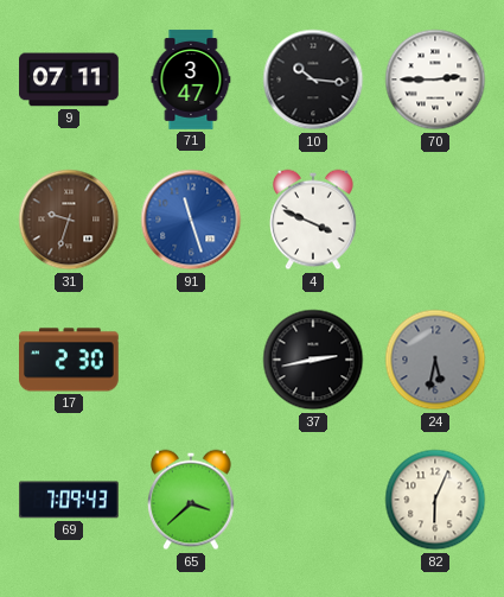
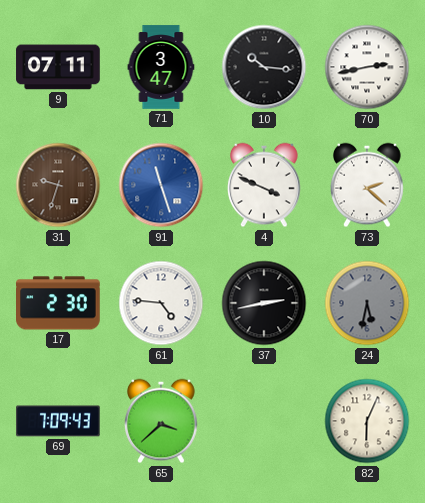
70: 2:45 -> 2:43
73: none -> 2:22
61: none -> 4:46
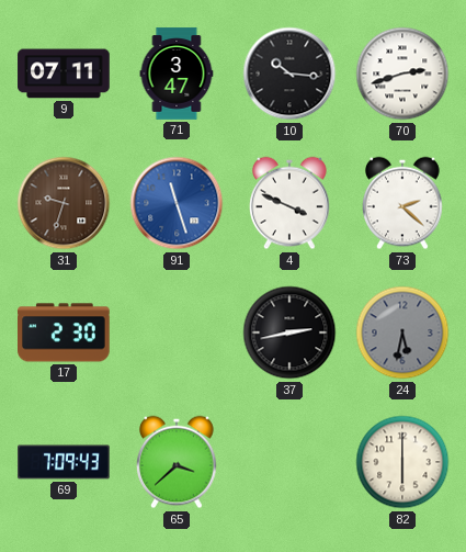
70: 2:43 -> 2:42
61: 4:46 -> none
82: 6:04 -> 6:00
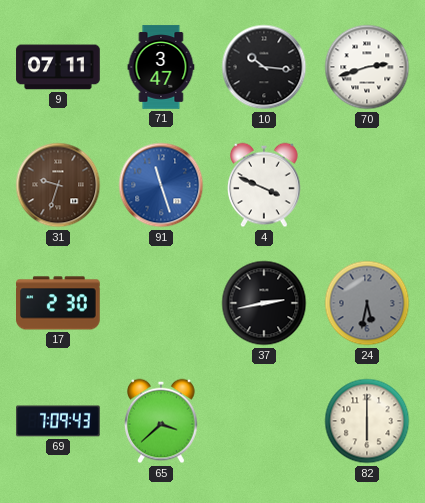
73: 2:22 -> none
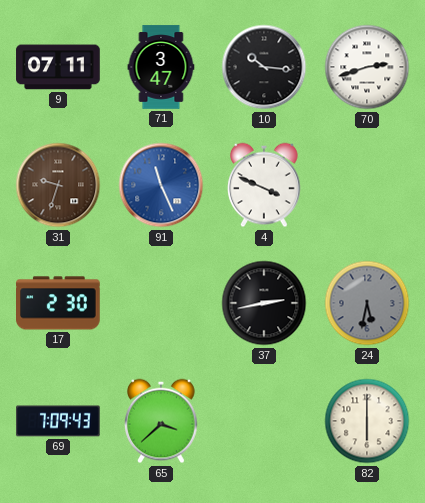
91: 11:27 -> 11:26
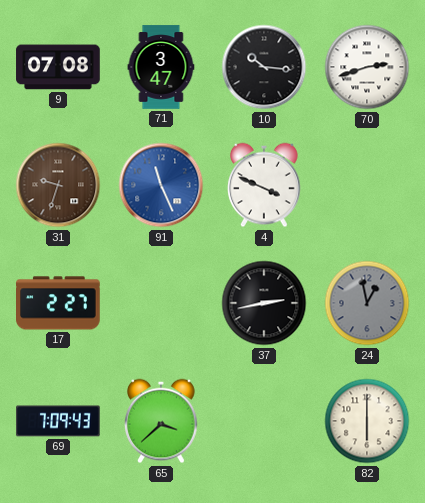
9: 07:11 -> 07:08
17: 2:30 -> 2:27
24: 5:32 -> 12:58
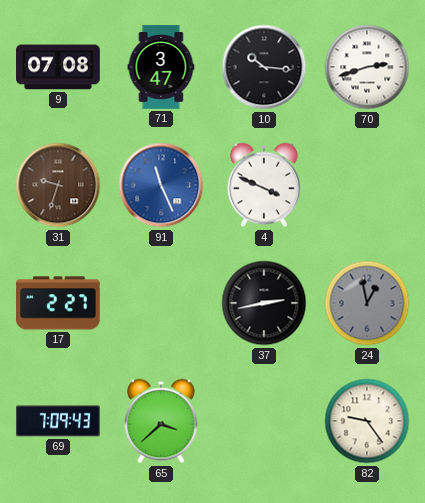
82: 6:00 -> 9:24
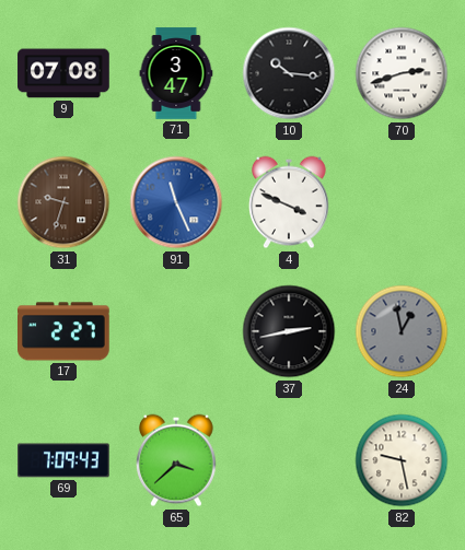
82: 9:24 -> 9:28
